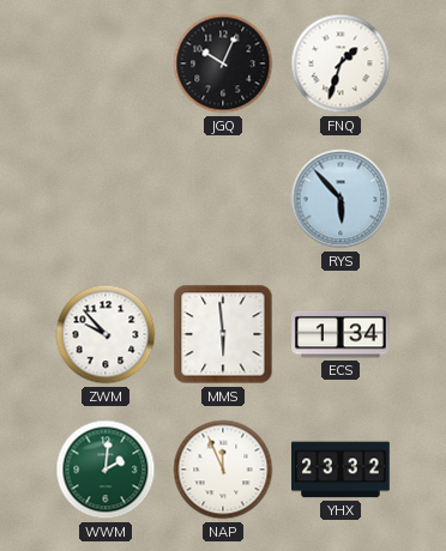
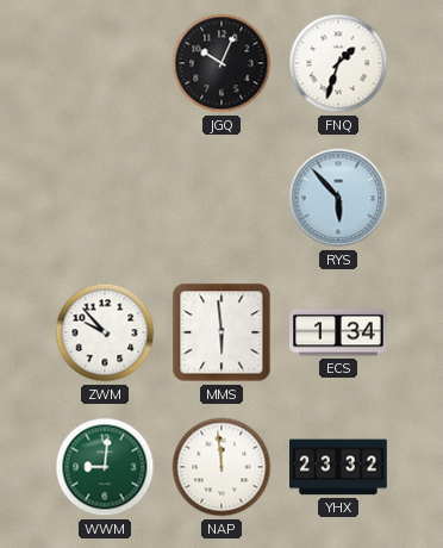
WWM: 2:01 -> 9:01
NAP: 11:56 -> 11:59
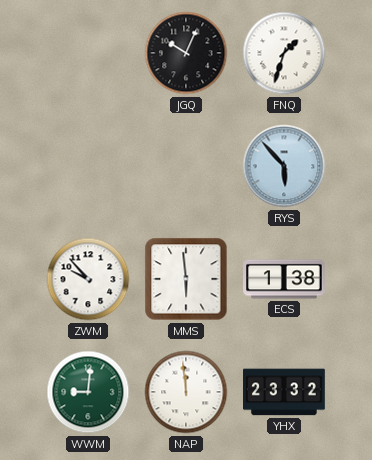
ECS: 1:34 -> 1:38
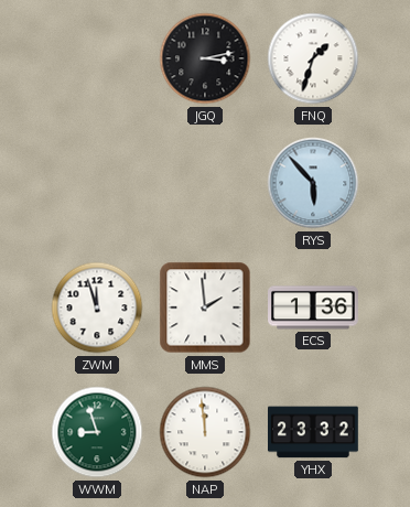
JGQ: 10:04 -> 3:13
ZWM: 9:53 -> 11:57
MMS: 5:59 -> 1:59
ECS: 1:38 -> 1:36
WWM: 9:01 -> 8:57
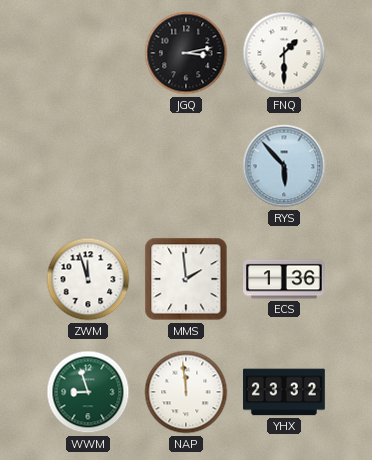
FNQ: 1:33 -> 1:30
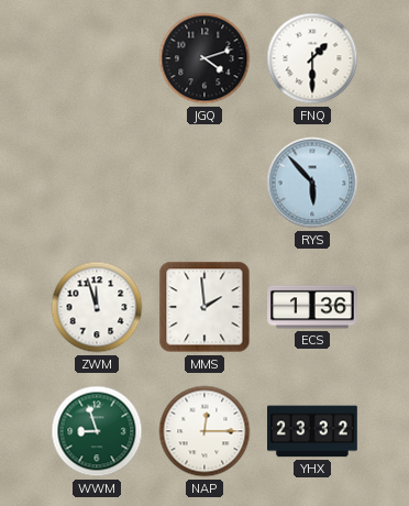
JGQ: 3:13 -> 4:12
NAP: 11:59 -> 12:15
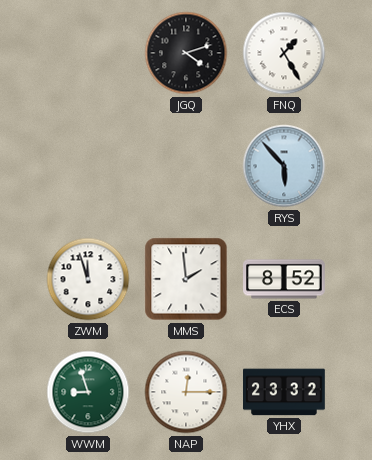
FNQ: 1:30 -> 1:25
ECS: 1:36 -> 8:52
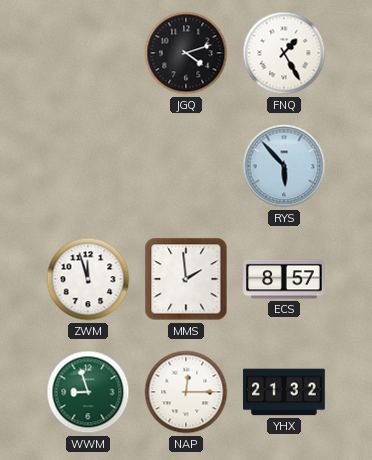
ECS: 8:52 -> 8:57
YHX: 23:32 -> 21:32
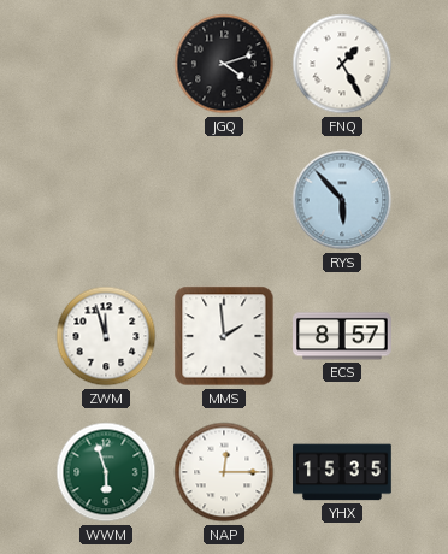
WWM: 8:57 -> 5:57
YHX: 21:32 -> 15:35
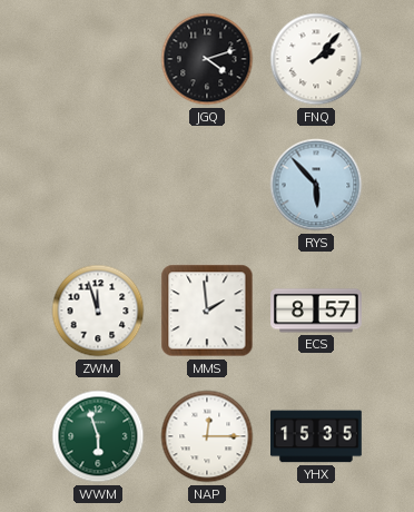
FNQ: 1:25 -> 2:07
